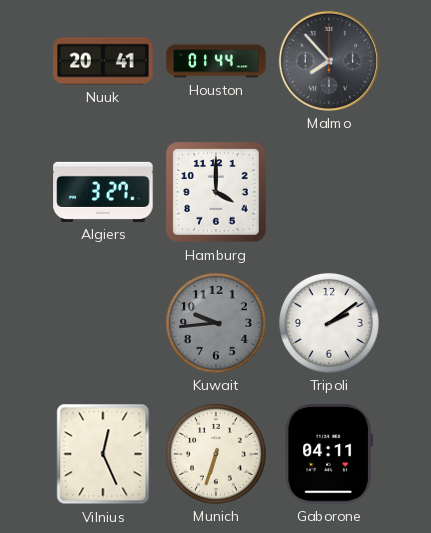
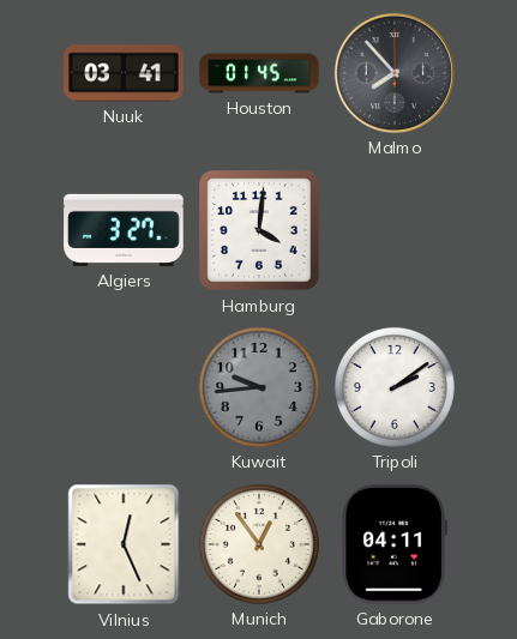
Nuuk: 20:41 -> 03:41
Houston: 01:44 -> 01:45
Hamburg: 4:00 -> 4:01
Munich: 6:33 -> 12:54
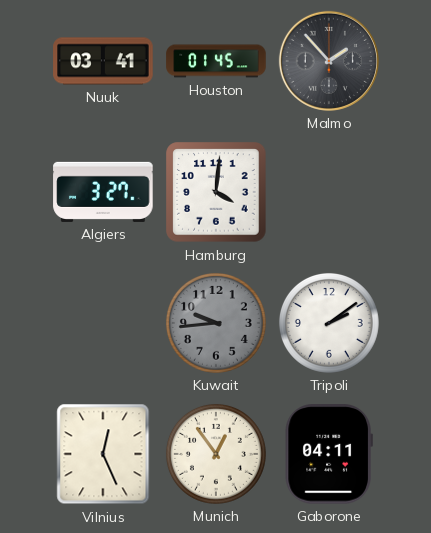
Malmo: 7:53 -> 1:53
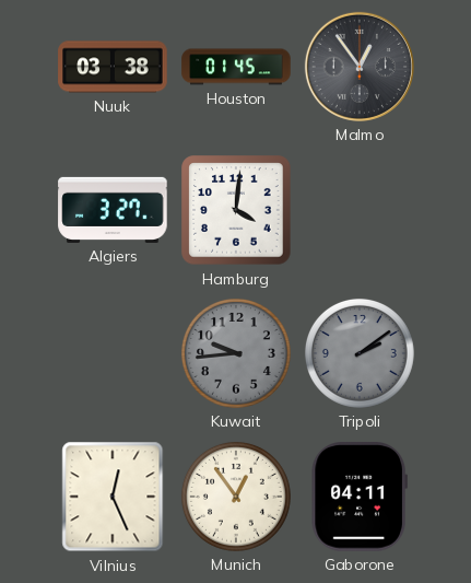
Nuuk: 03:41 -> 03:38
Malmo: 1:53 -> 12:54
Tripoli dial: white -> grey
